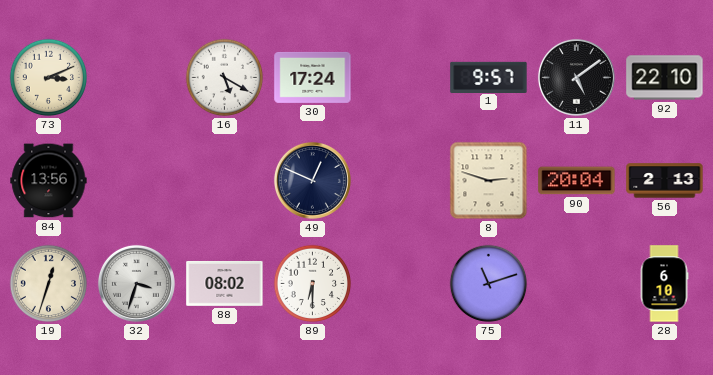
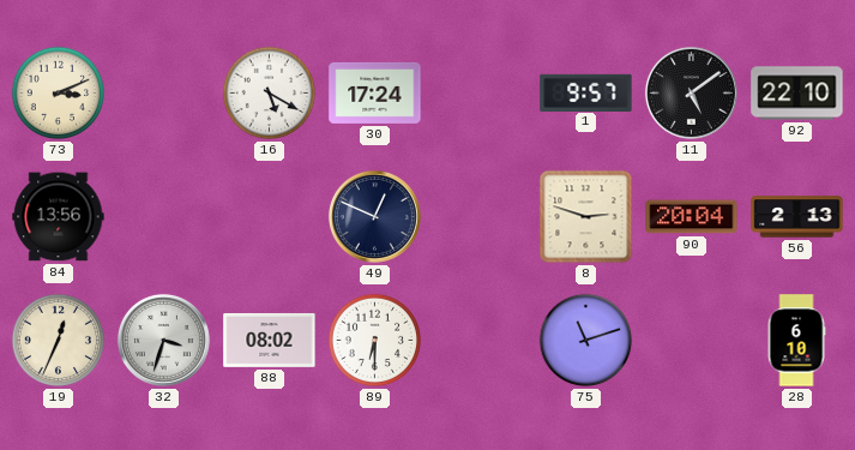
19: 12:33 -> 12:34
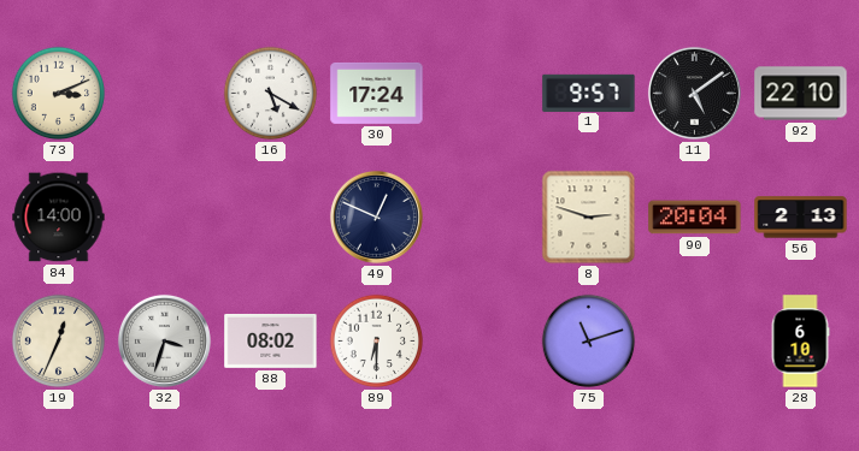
84: 13:56 -> 14:00
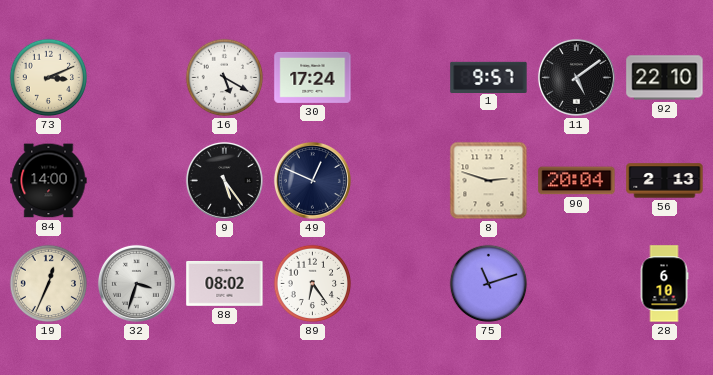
9: none -> 5:24
89: 6:30 -> 6:24
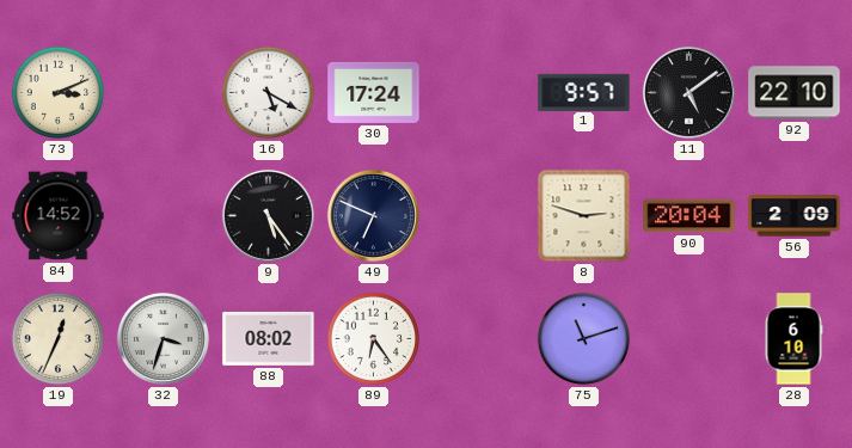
84: 14:00 -> 14:52
49: 12:49 -> 6:49
56: 2:13 -> 2:09
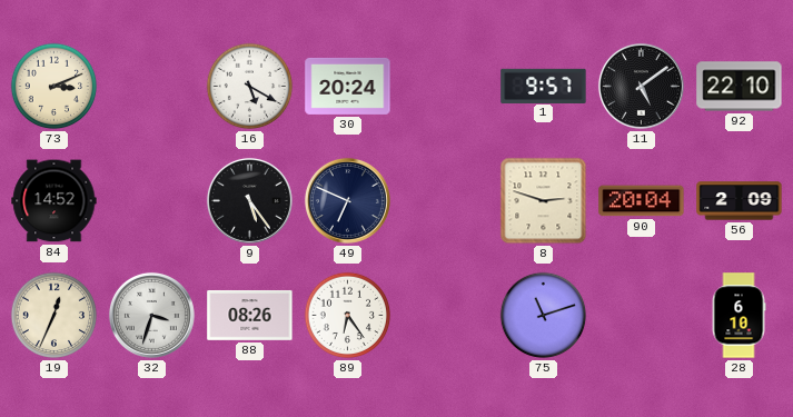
30: 17:24 -> 20:24
88: 08:02 -> 08:26
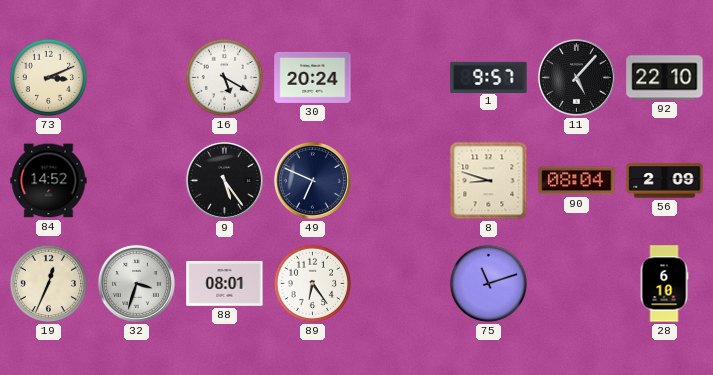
11: 5:09 -> 5:07
8: 2:48 -> 8:48
90: 20:04 -> 08:04
88: 08:26 -> 08:01
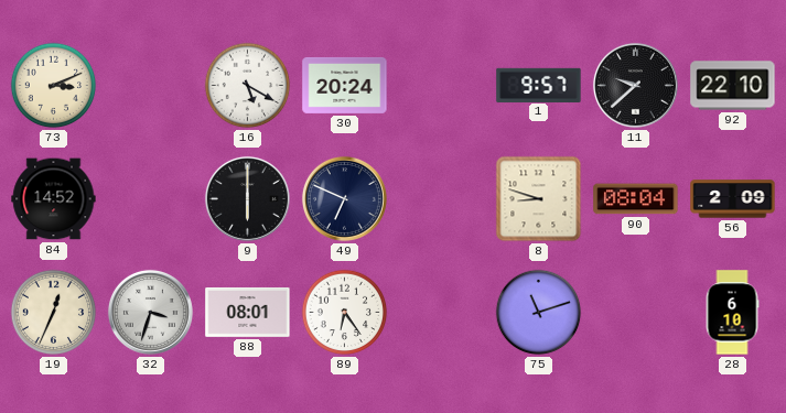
11: 5:07 -> 9:38
9: 5:24 -> 6:00
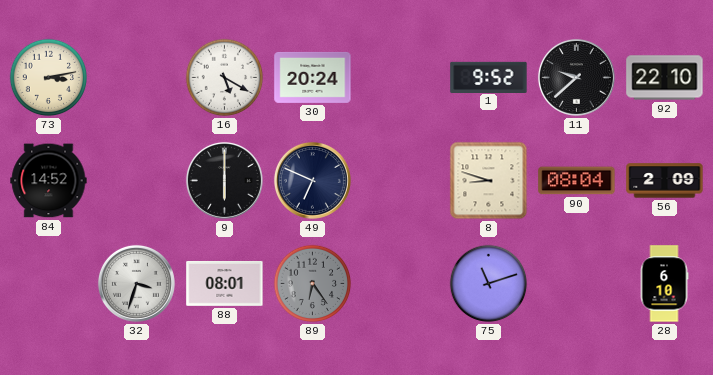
73: 3:11 -> 3:13
1: 9:57 -> 9:52
19: 12:34 -> none
89 dial: white -> grey
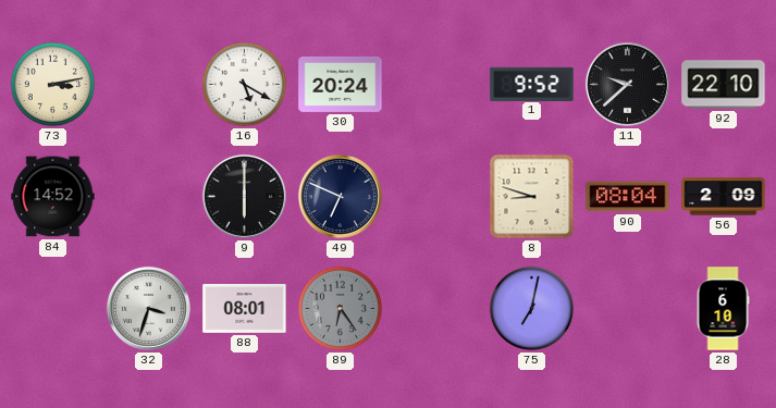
75: 11:12 -> 7:02
